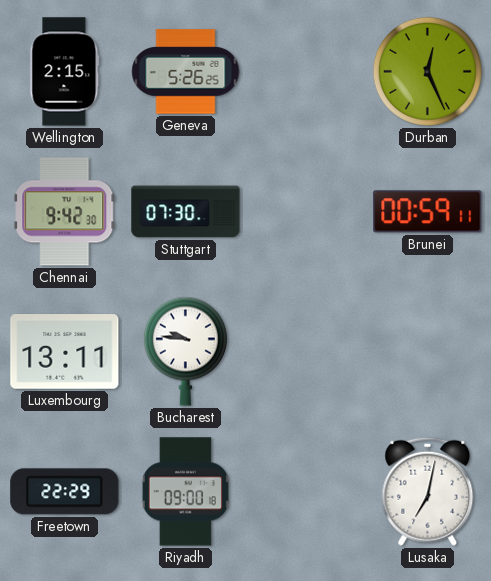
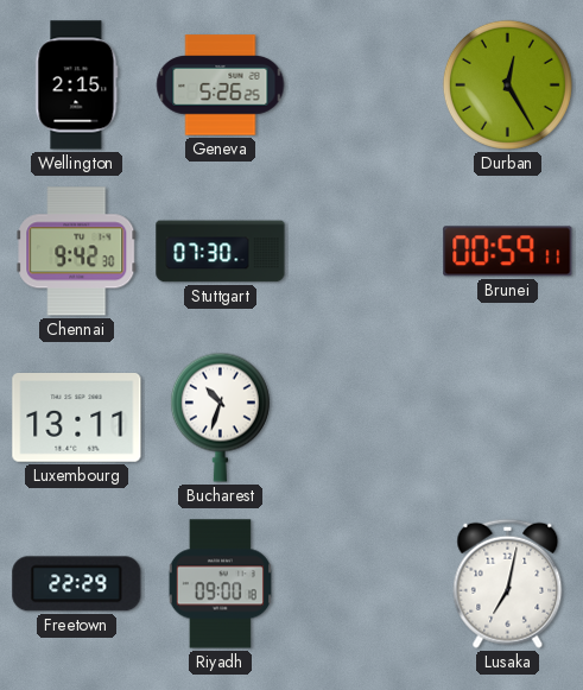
Durban: 12:26 -> 12:25
Bucharest: 9:46 -> 10:33
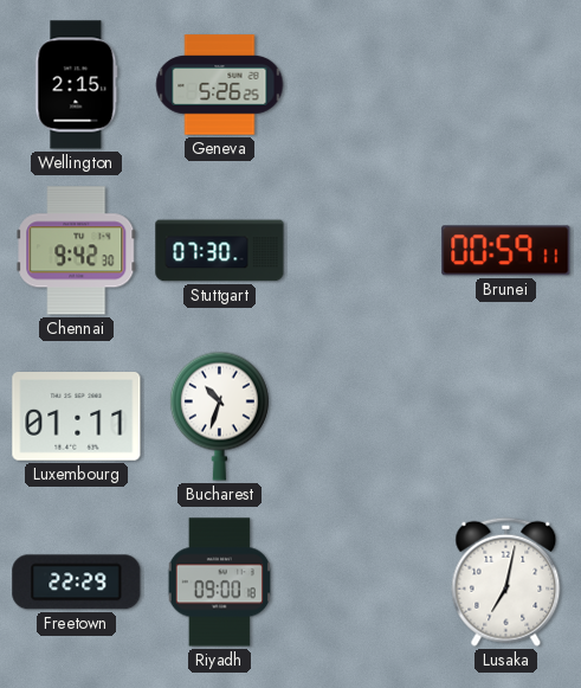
Durban: 12:25 -> none
Luxembourg: 13:11 -> 01:11
